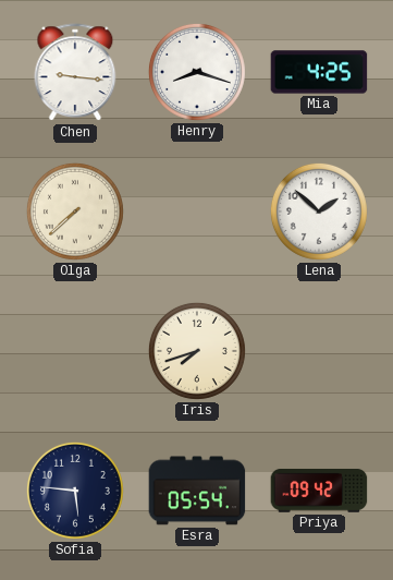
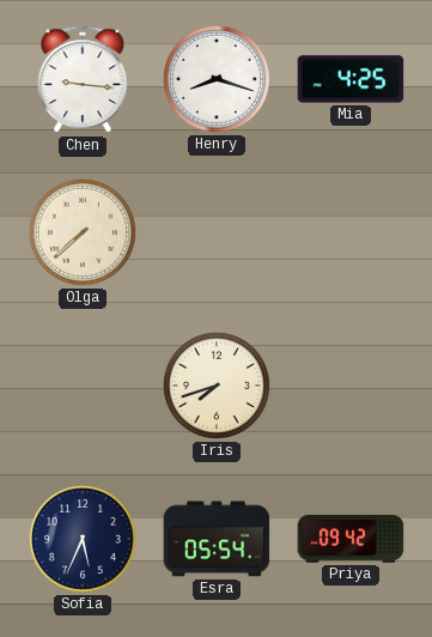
Lena: 1:52 -> none
Sofia: 5:46 -> 5:34
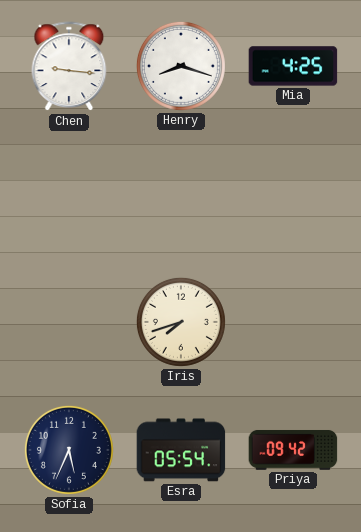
Olga: 7:38 -> none
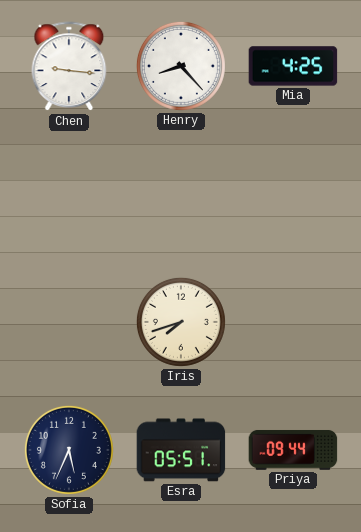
Henry: 8:18 -> 8:23
Esra: 05:54 -> 05:51
Priya: 09:42 -> 09:44
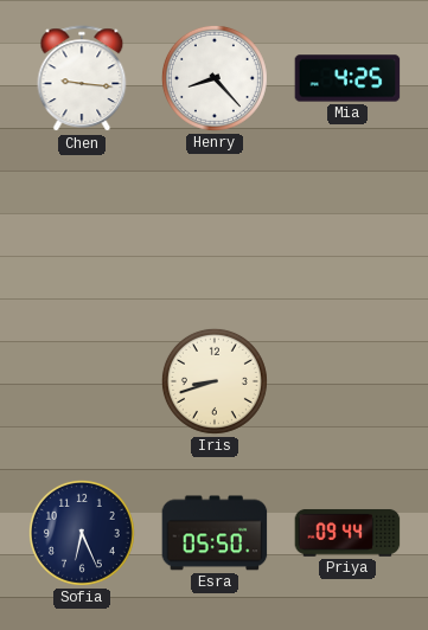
Iris: 7:42 -> 8:42
Sofia: 5:34 -> 6:26
Esra: 05:51 -> 05:50
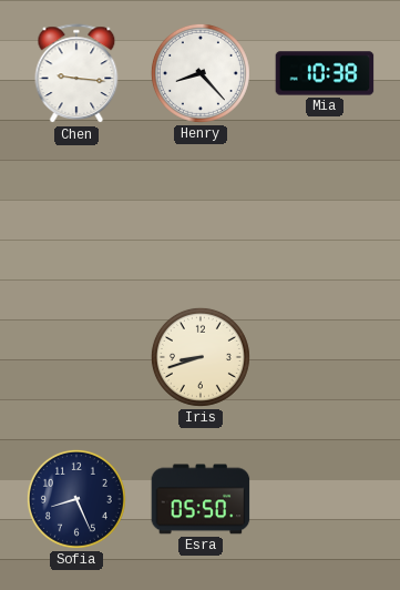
Mia: 4:25 -> 10:38
Sofia: 6:26 -> 8:26
Priya: 09:44 -> none
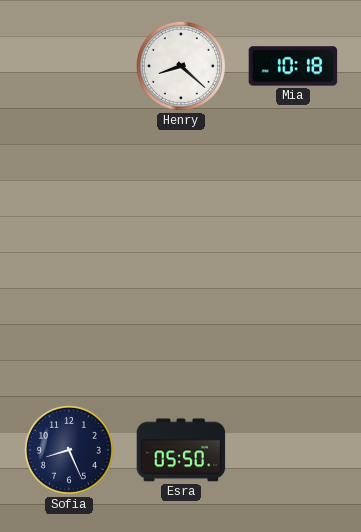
Chen: 9:16 -> none
Henry: 8:23 -> 8:22
Mia: 10:38 -> 10:18
Iris: 8:42 -> none
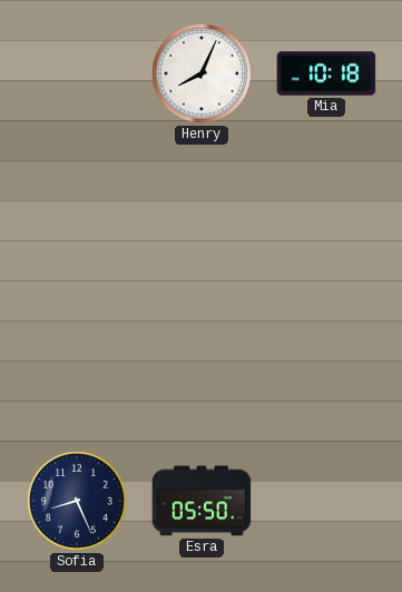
Henry: 8:22 -> 8:04
